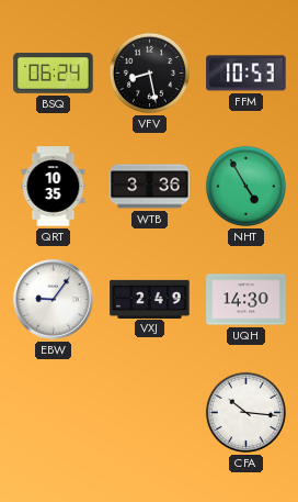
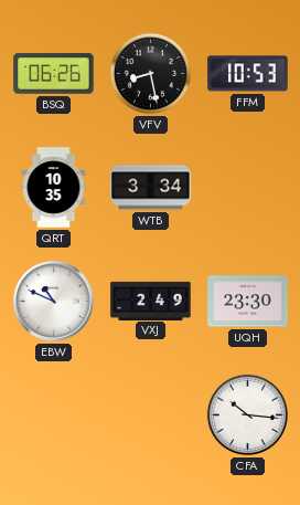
BSQ: 06:24 -> 06:26
WTB: 3:36 -> 3:34
NHT: 4:55 -> none
EBW: 9:06 -> 10:49
UQH: 14:30 -> 23:30
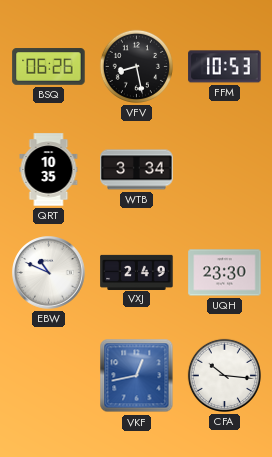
VKF: none -> 12:43
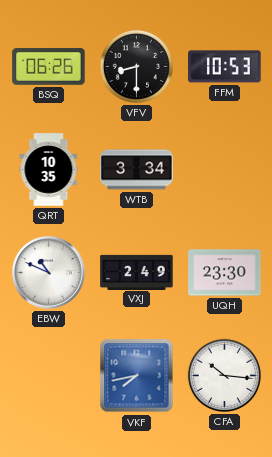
VFV: 8:28 -> 8:30
VKF: 12:43 -> 7:43
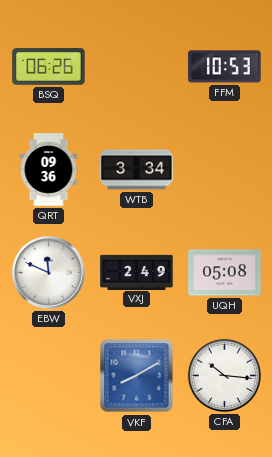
VFV: 8:30 -> none
QRT: 10:35 -> 09:36
EBW: 10:49 -> 11:49
UQH: 23:30 -> 05:08
VKF: 7:43 -> 8:10
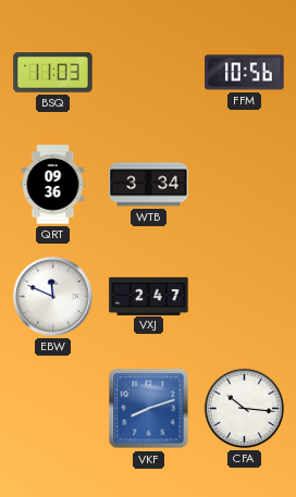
BSQ: 06:26 -> 11:03
FFM: 10:53 -> 10:56
VXJ: 2:49 -> 2:47
UQH: 05:08 -> none
VKF: 8:10 -> 8:12
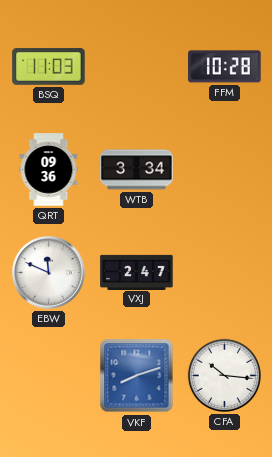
FFM: 10:56 -> 10:28
